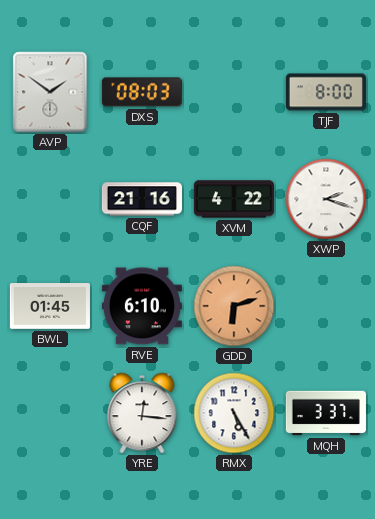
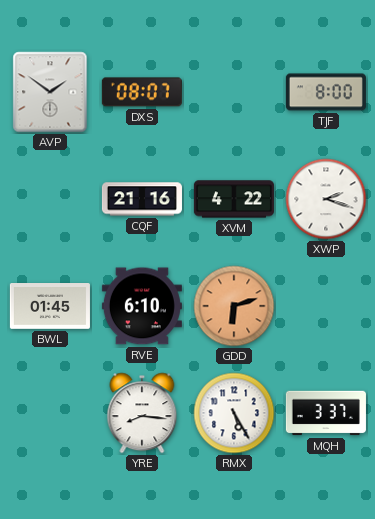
DXS: 08:03 -> 08:07
YRE: 12:16 -> 8:16
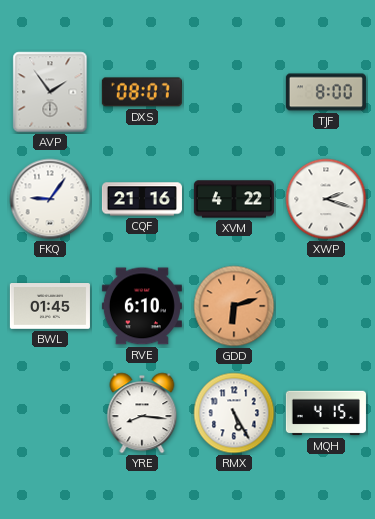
AVP: 1:51 -> 1:54
FKQ: none -> 9:06
MQH: 3:37 -> 4:15
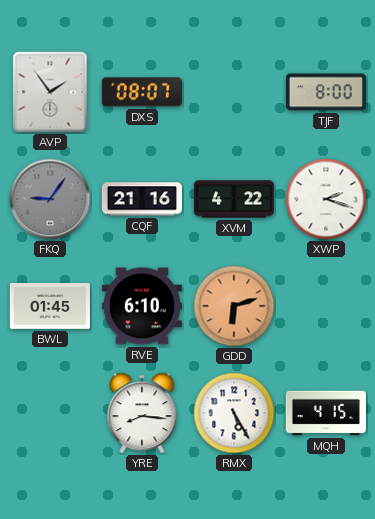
FKQ dial: white -> grey
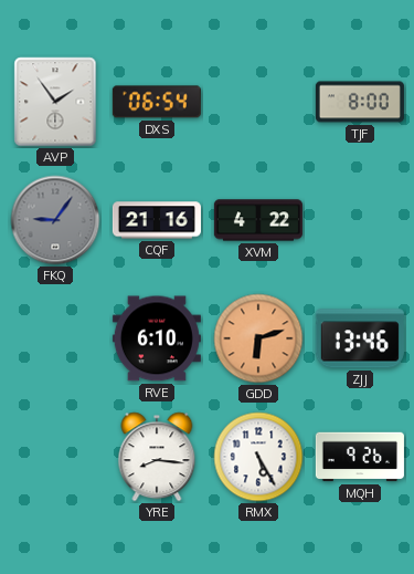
DXS: 08:07 -> 06:54
XWP: 2:18 -> none
BWL: 01:45 -> none
ZJJ: none -> 13:46
MQH: 4:15 -> 9:26
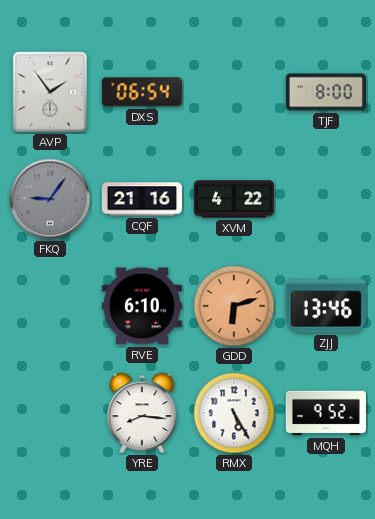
MQH: 9:26 -> 9:52
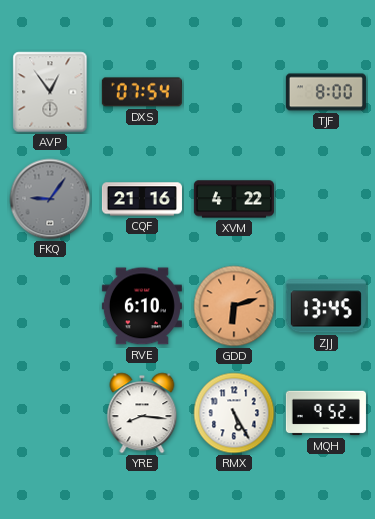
AVP: 1:54 -> 12:54
DXS: 06:54 -> 07:54
ZJJ: 13:46 -> 13:45
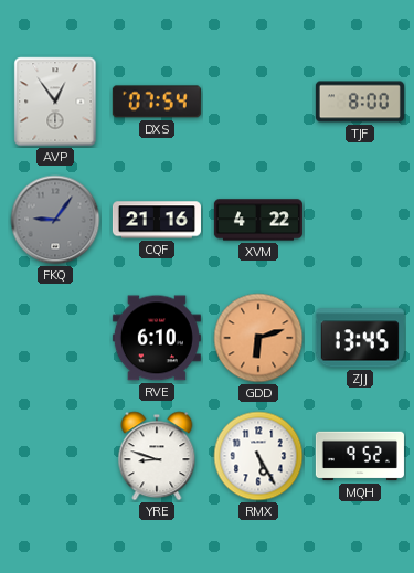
YRE: 8:16 -> 8:48
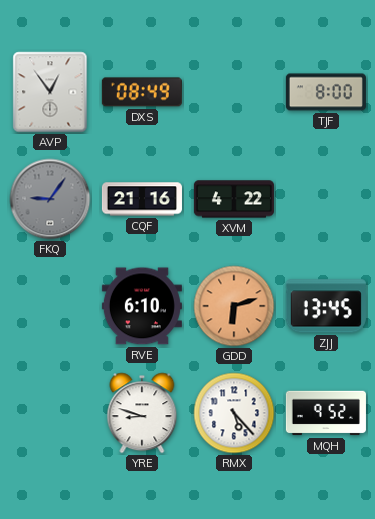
DXS: 07:54 -> 08:49
RMX: 5:25 -> 5:23
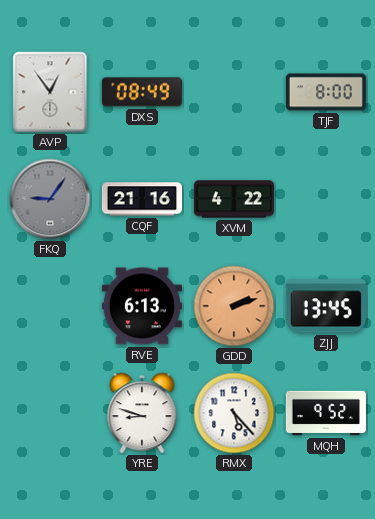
RVE: 6:10 -> 6:13
GDD: 6:12 -> 2:12
